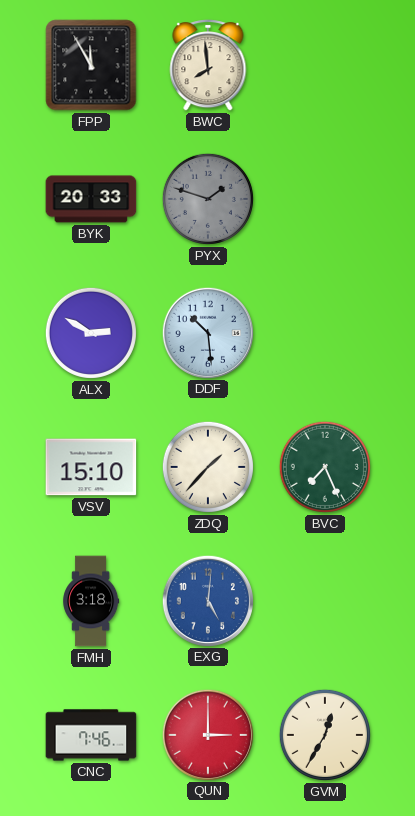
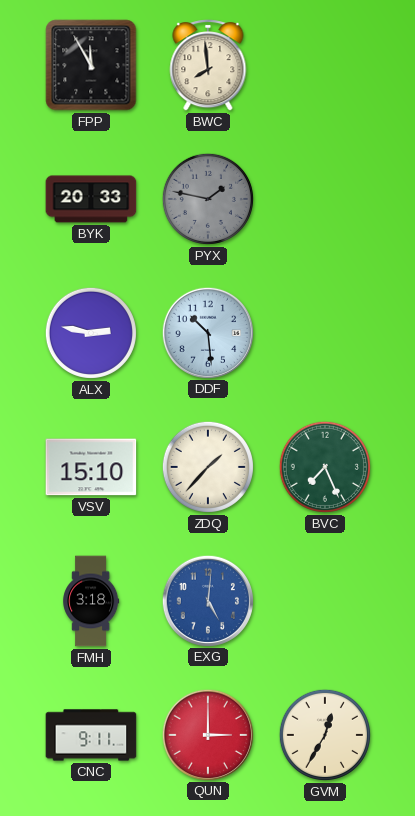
PYX: 1:48 -> 1:47
ALX: 2:50 -> 2:47
CNC: 7:46 -> 9:11
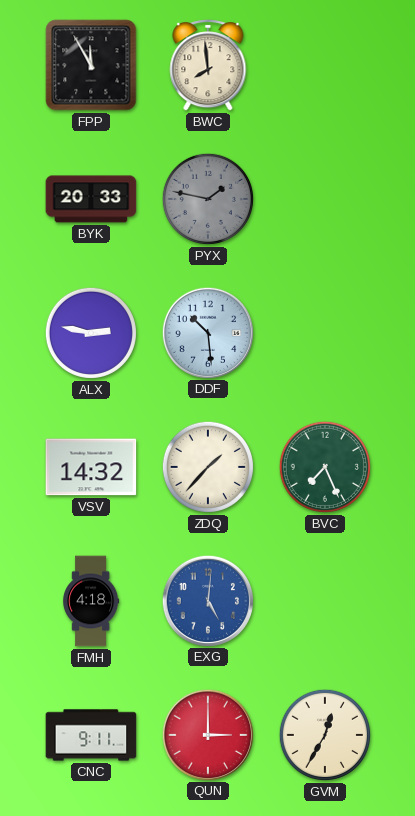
VSV: 15:10 -> 14:32
FMH: 3:18 -> 4:18
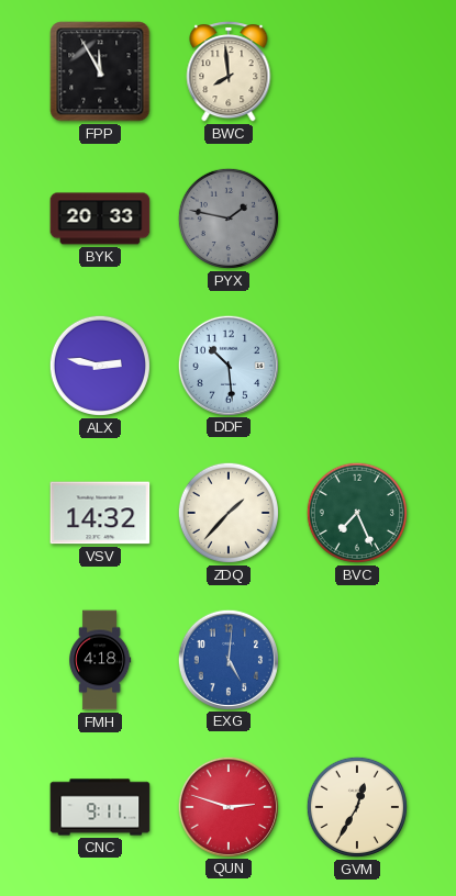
QUN: 3:00 -> 2:48
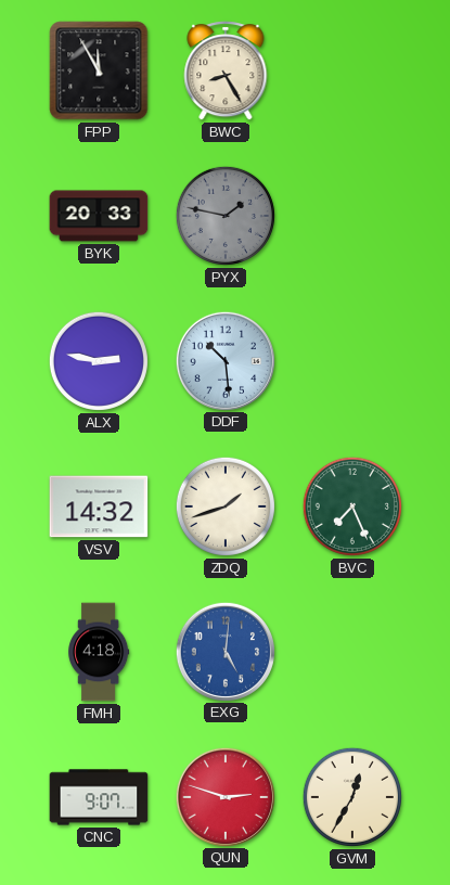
BWC: 7:59 -> 8:25
ZDQ: 1:37 -> 1:42
CNC: 9:11 -> 9:07
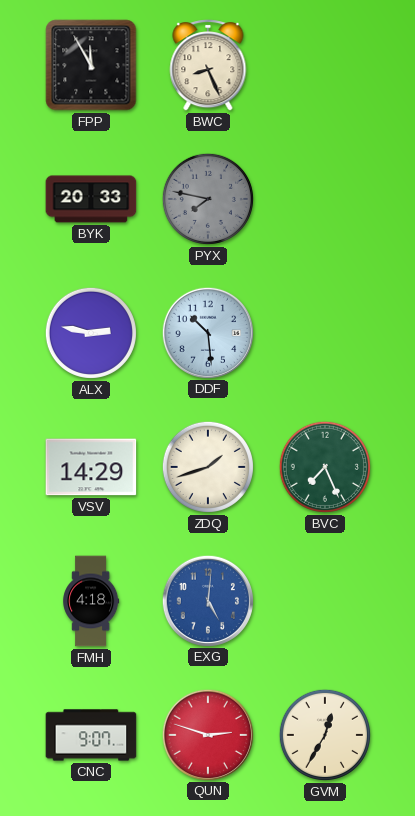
BWC: 8:25 -> 8:26
PYX: 1:47 -> 7:47
VSV: 14:32 -> 14:29
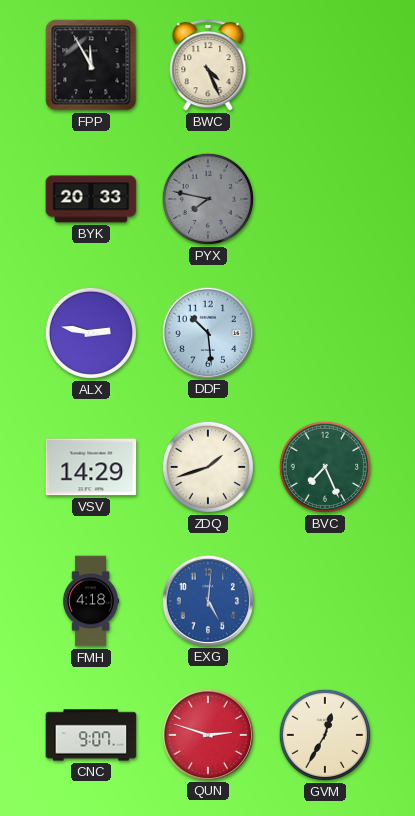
BWC: 8:26 -> 4:26
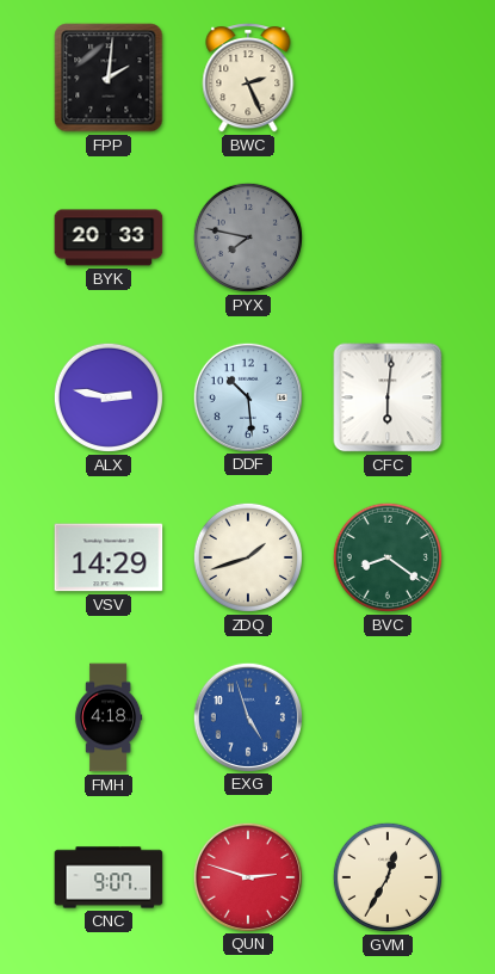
FPP: 11:55 -> 2:01
BWC: 4:26 -> 2:26
CFC: none -> 6:01
BVC: 7:26 -> 8:21
EXG: 5:01 -> 4:57
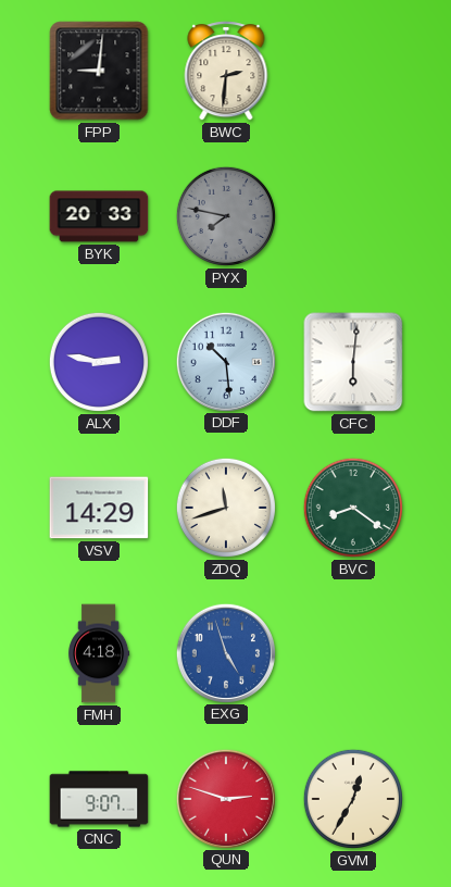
FPP: 2:01 -> 9:01
BWC: 2:26 -> 2:31
ZDQ: 1:42 -> 11:42
